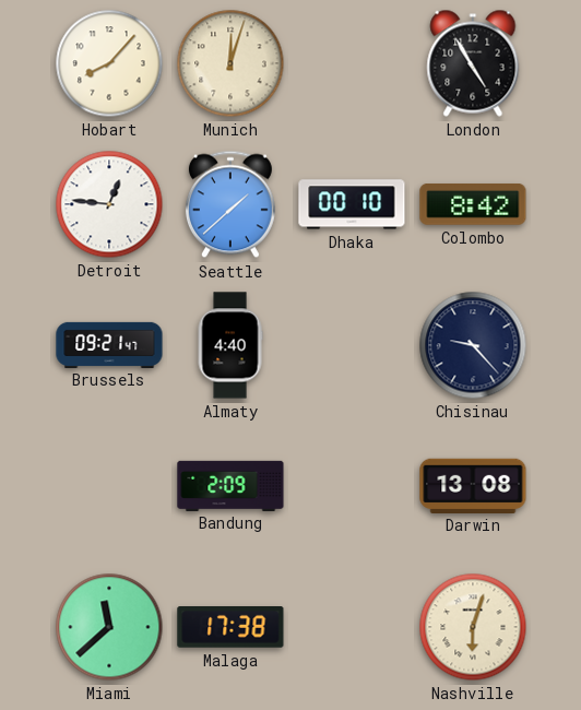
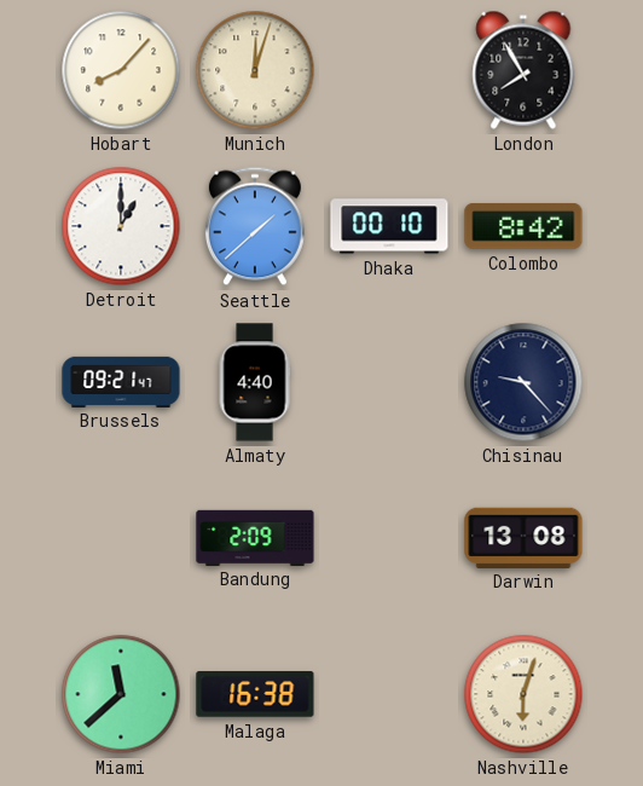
London: 4:55 -> 7:55
Detroit: 12:46 -> 1:00
Malaga: 17:38 -> 16:38
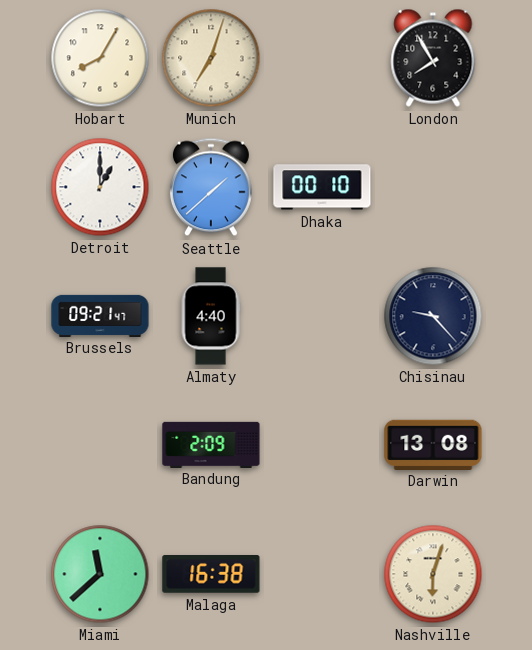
Hobart: 8:07 -> 8:05
Munich: 12:03 -> 7:03
Colombo: 8:42 -> none
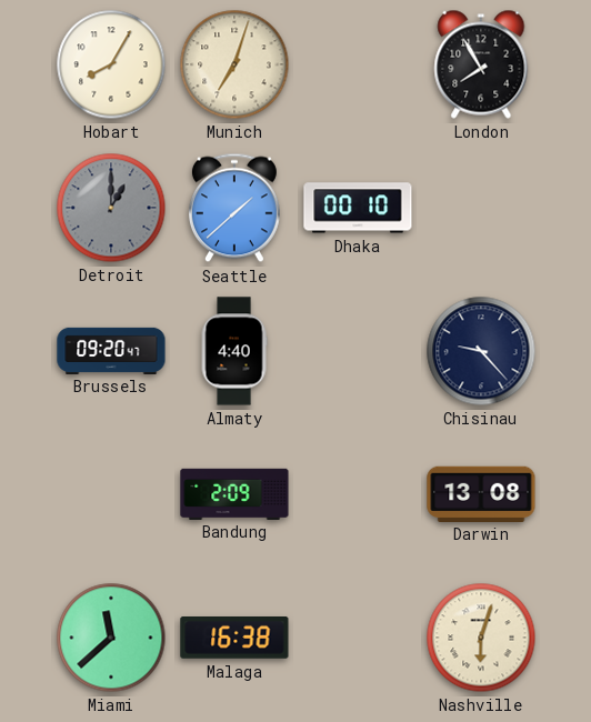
Detroit dial: white -> grey
Brussels: 09:21 -> 09:20
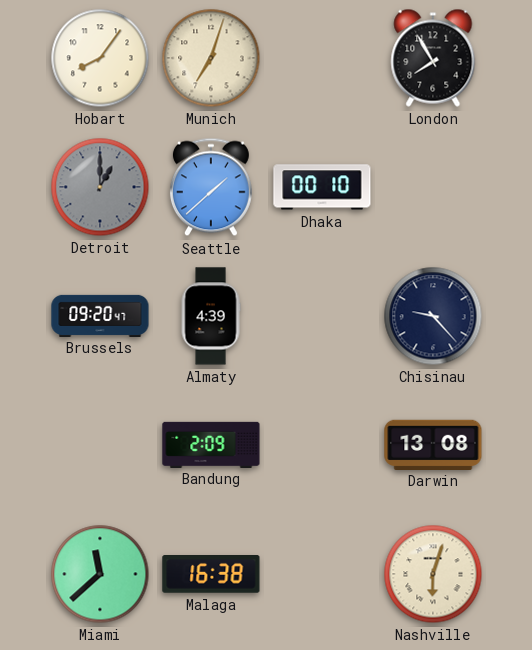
Hobart: 8:05 -> 8:06
Almaty: 4:40 -> 4:39
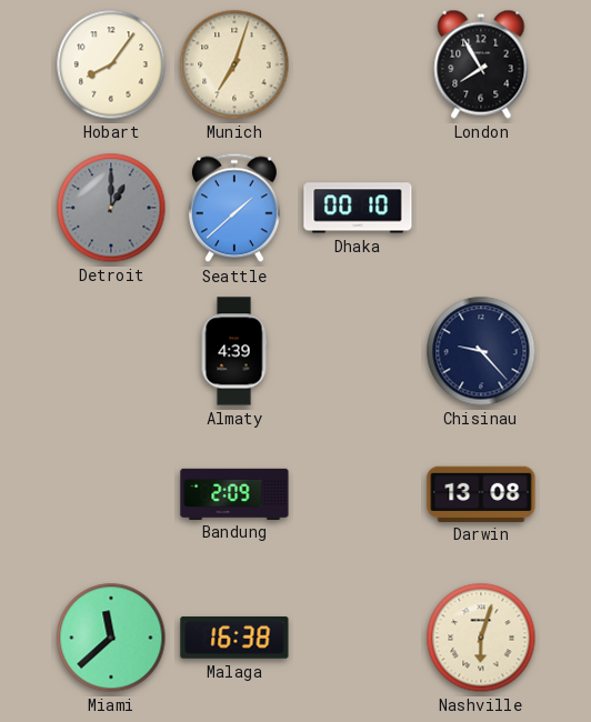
Brussels: 09:20 -> none
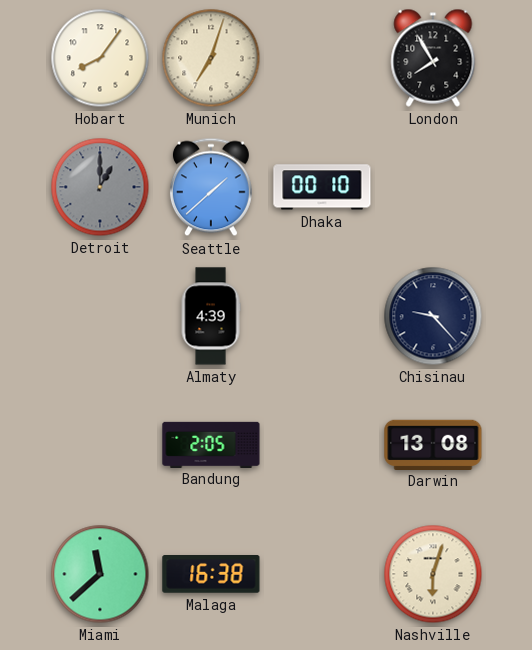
Bandung: 2:09 -> 2:05
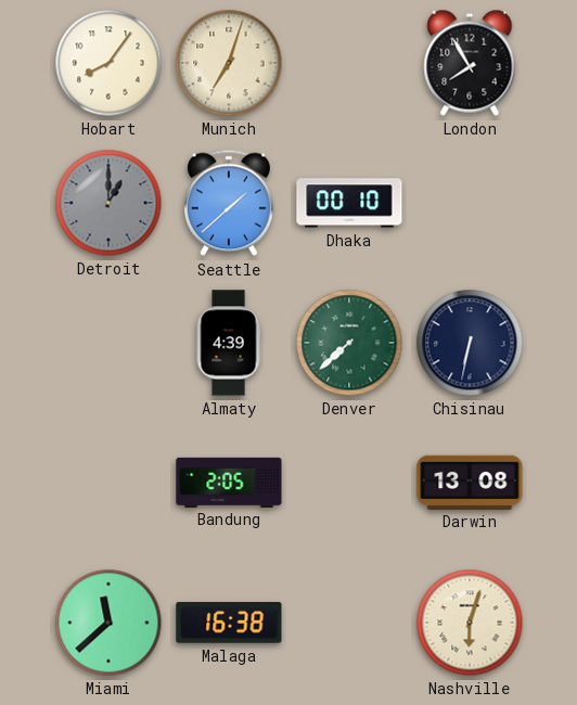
Denver: none -> 7:38
Chisinau: 9:23 -> 6:32
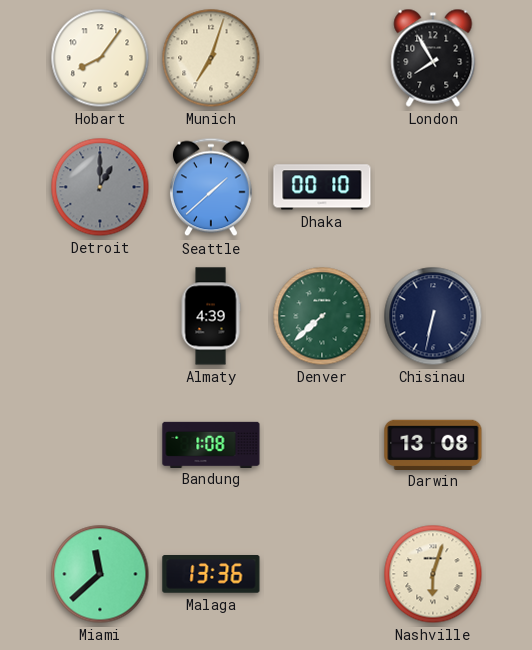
Bandung: 2:05 -> 1:08
Malaga: 16:38 -> 13:36
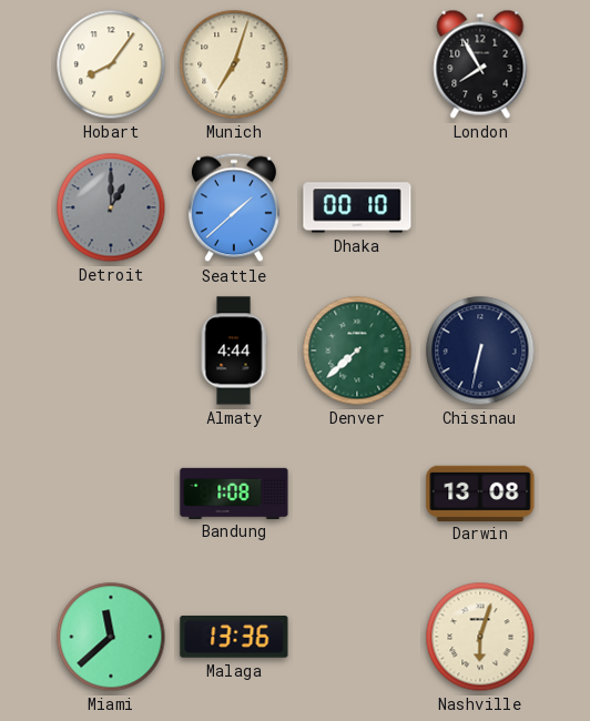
Almaty: 4:39 -> 4:44
